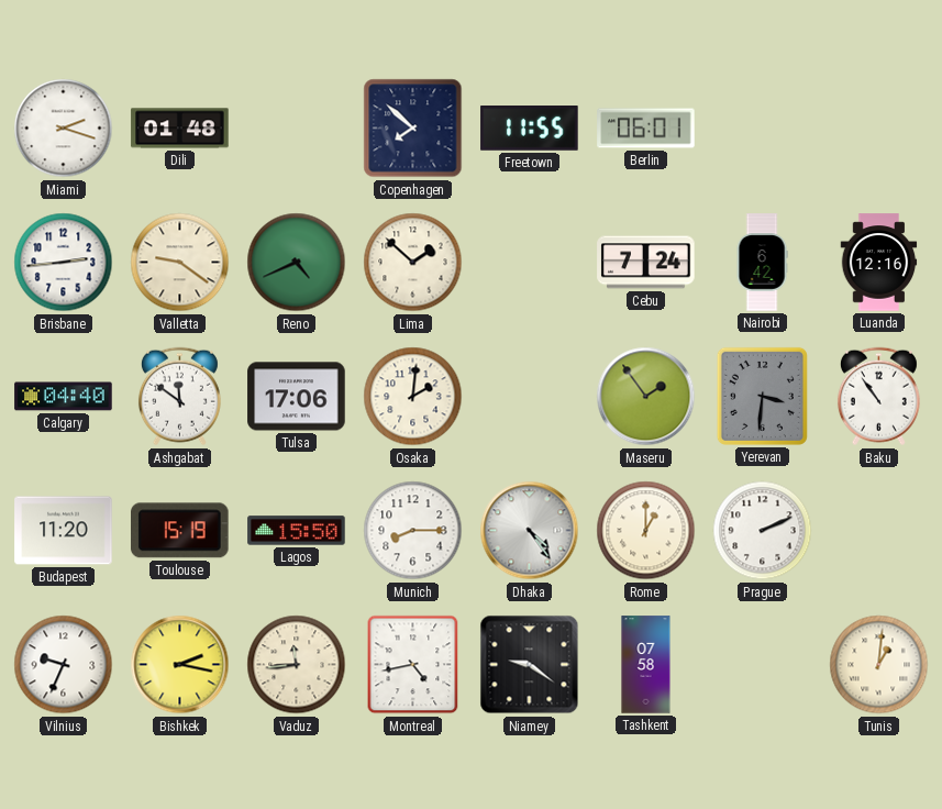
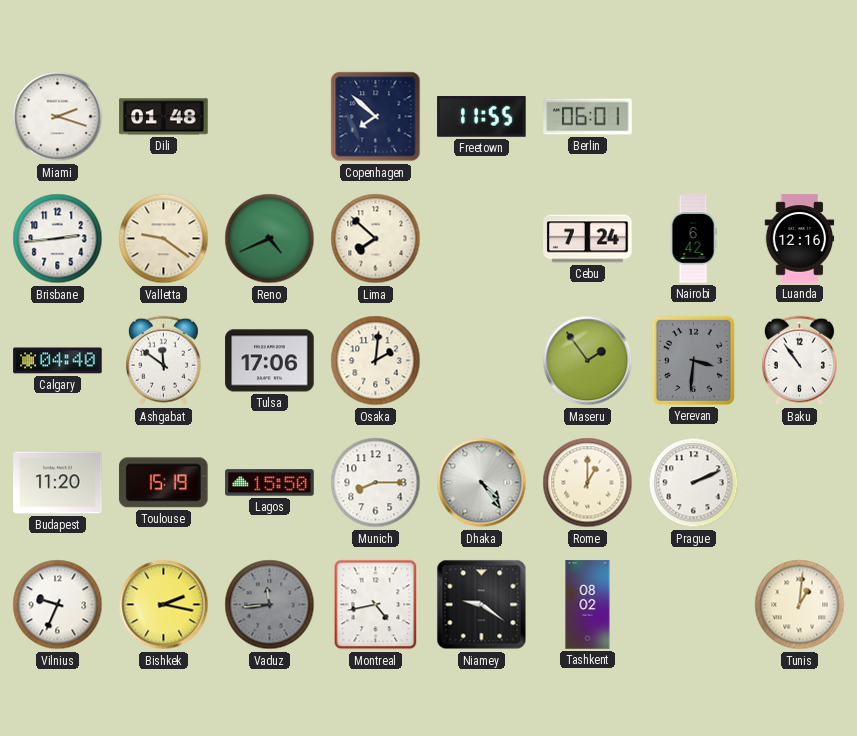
Lima: 1:52 -> 7:52
Vaduz dial: cream -> grey
Tashkent: 07:58 -> 08:02
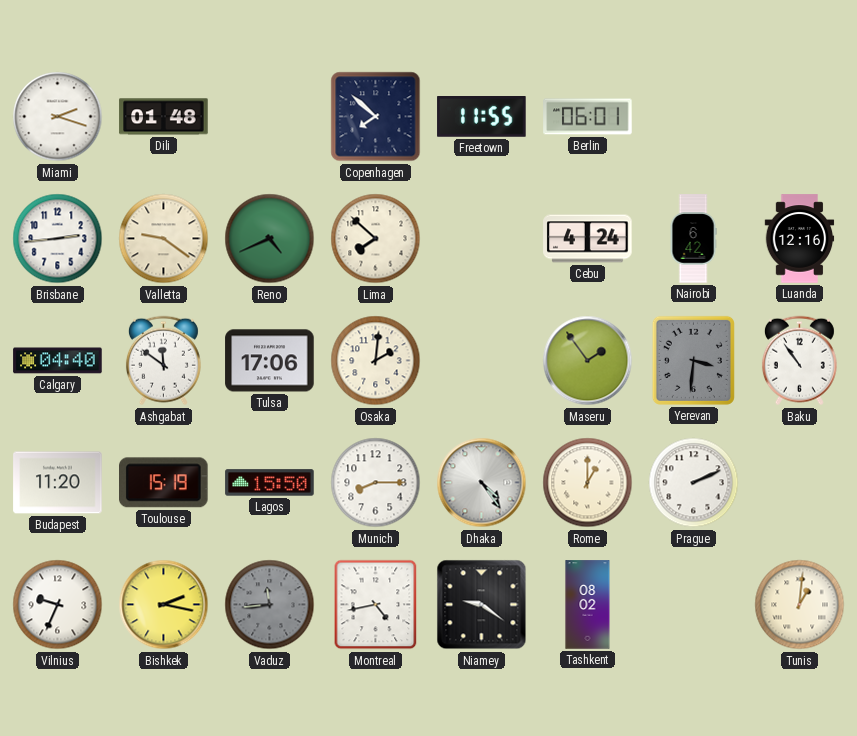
Cebu: 7:24 -> 4:24
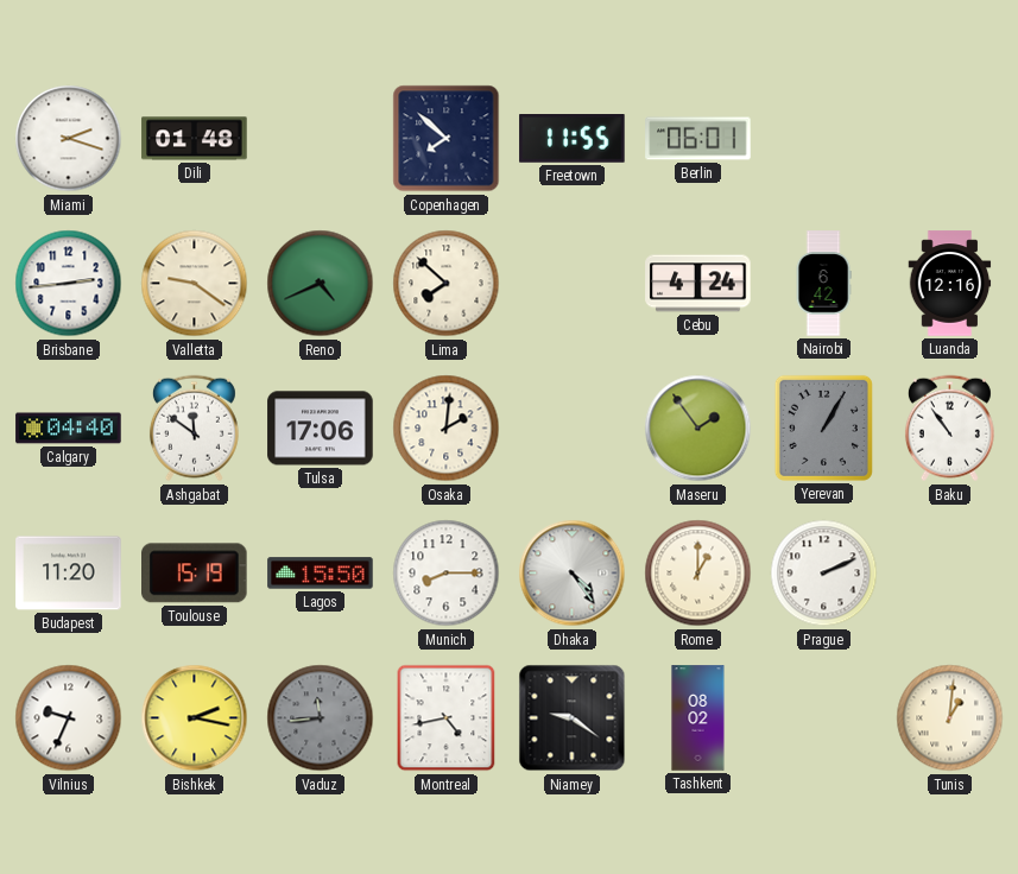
Yerevan: 3:31 -> 1:05
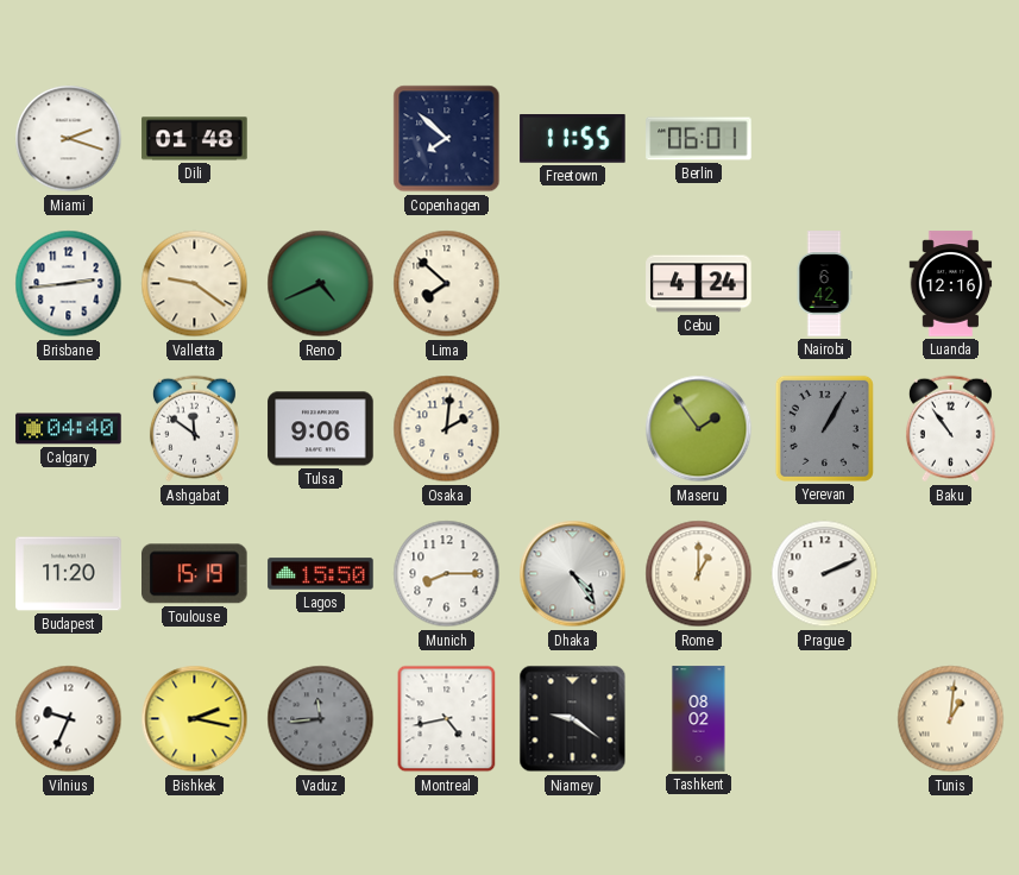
Tulsa: 17:06 -> 9:06
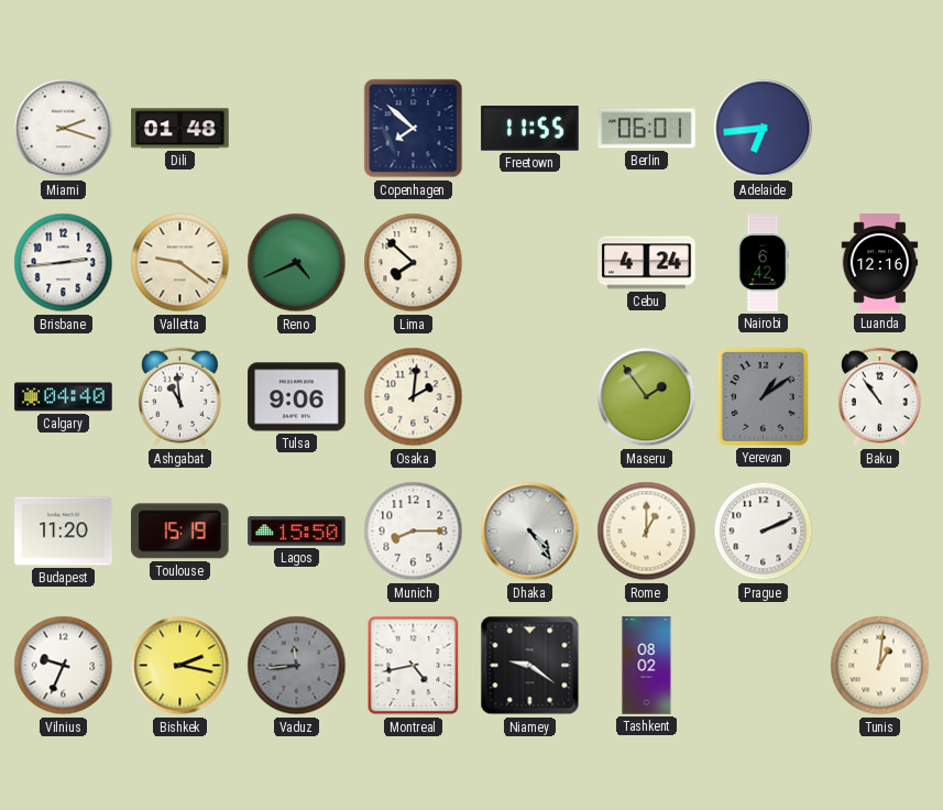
Adelaide: none -> 6:44
Ashgabat: 11:51 -> 10:59
Yerevan: 1:05 -> 1:09
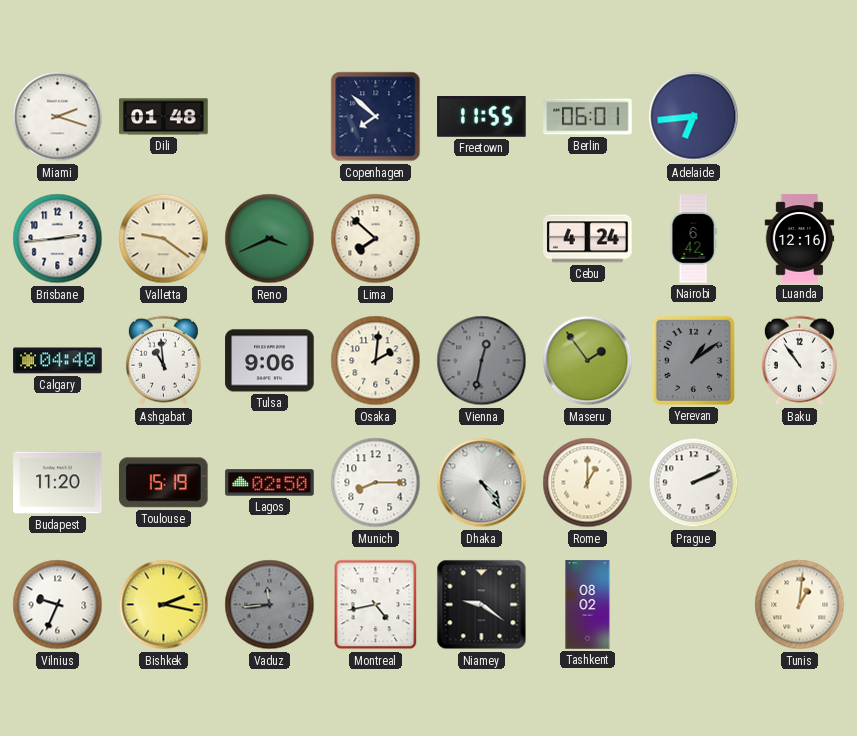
Reno: 4:41 -> 3:41
Vienna: none -> 12:32
Lagos: 15:50 -> 02:50
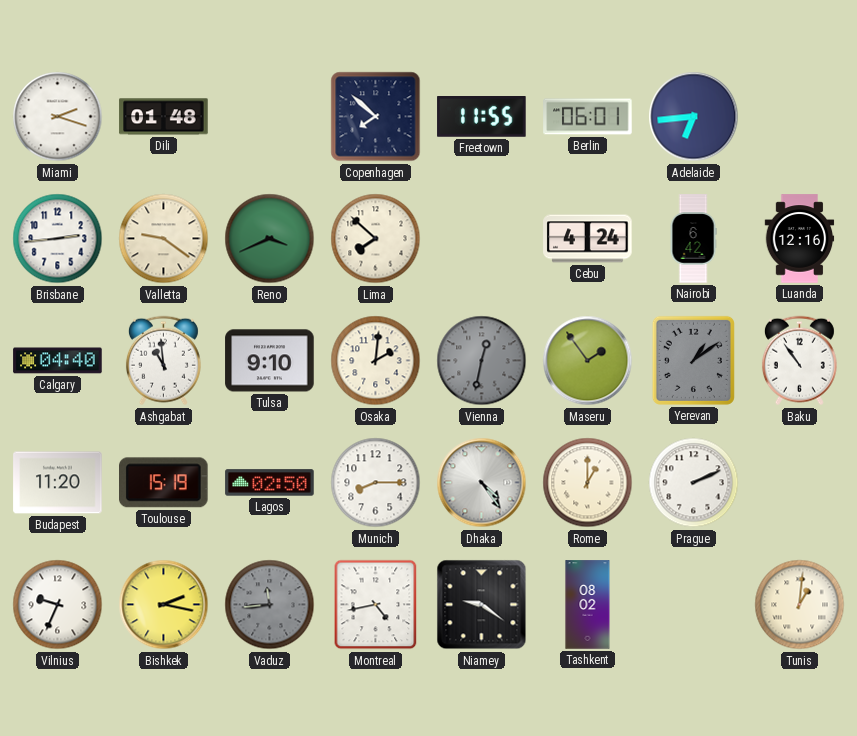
Tulsa: 9:06 -> 9:10
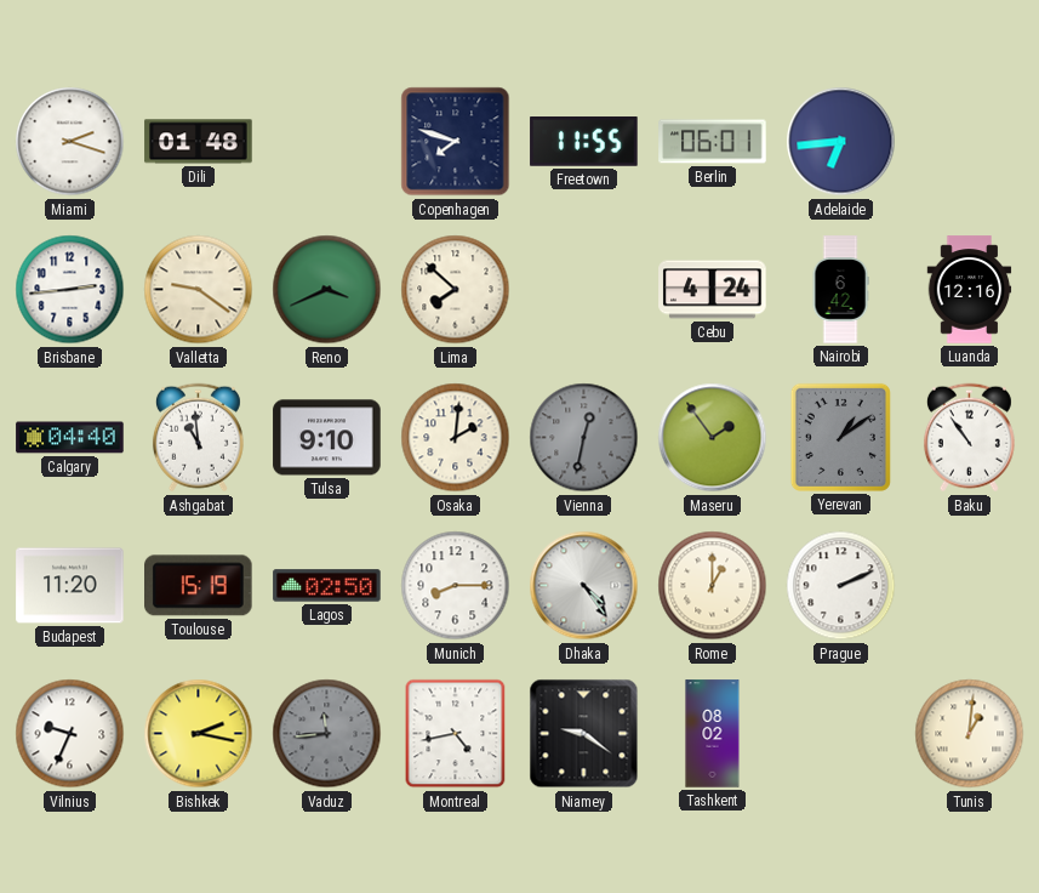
Copenhagen: 7:52 -> 7:48
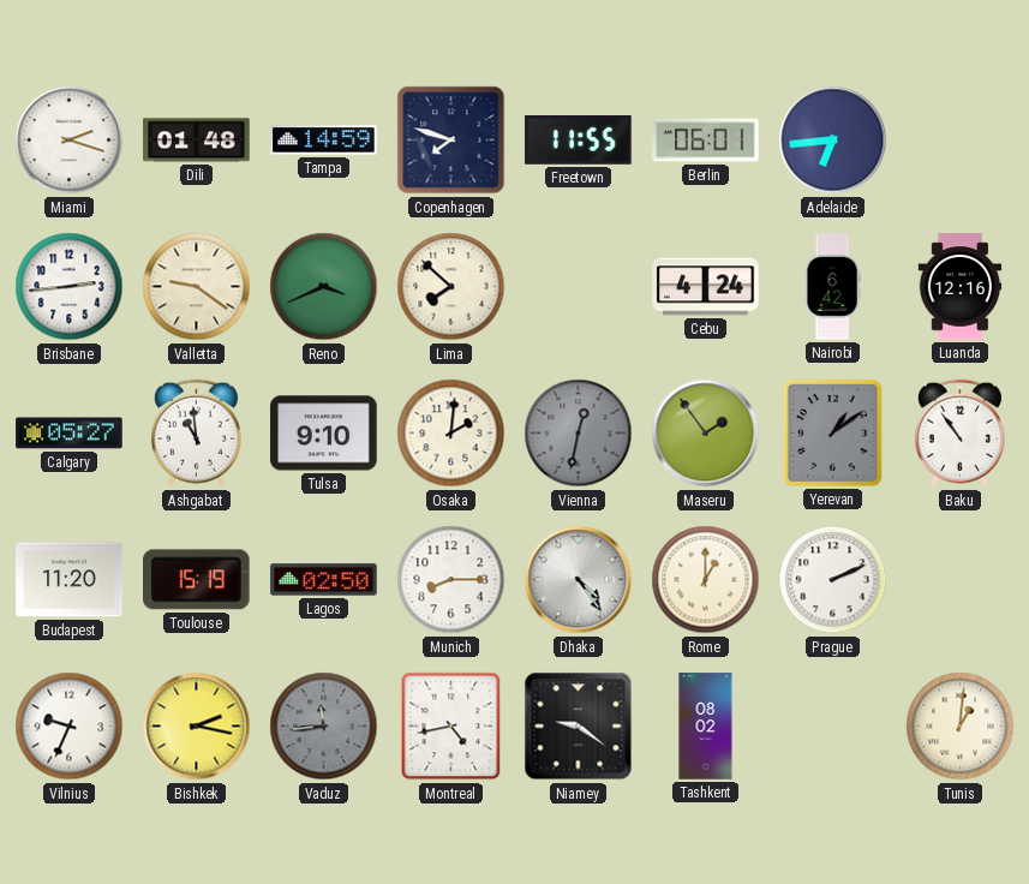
Tampa: none -> 14:59
Calgary: 04:40 -> 05:27
